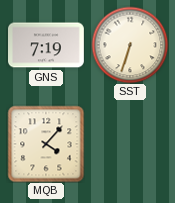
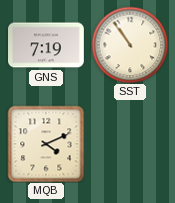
SST: 6:33 -> 10:54
MQB: 4:07 -> 4:11
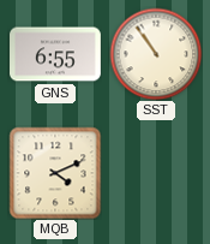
GNS: 7:19 -> 6:55
